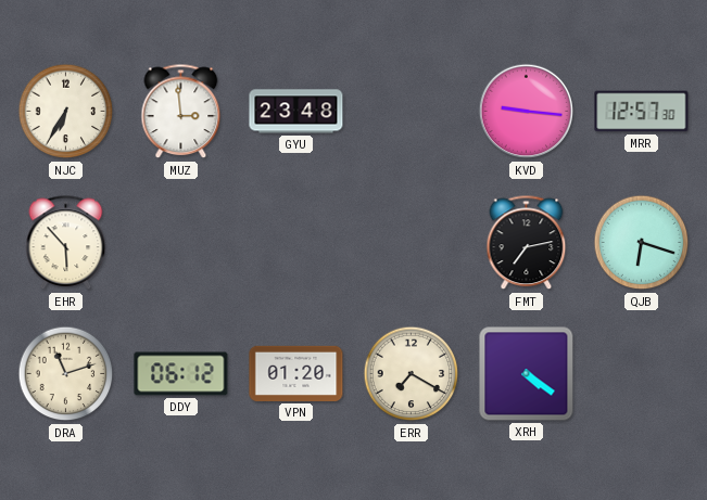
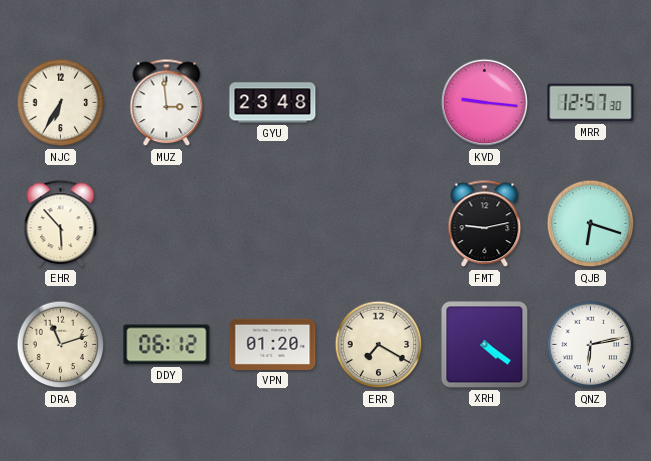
FMT: 7:13 -> 9:13
QNZ: none -> 6:13
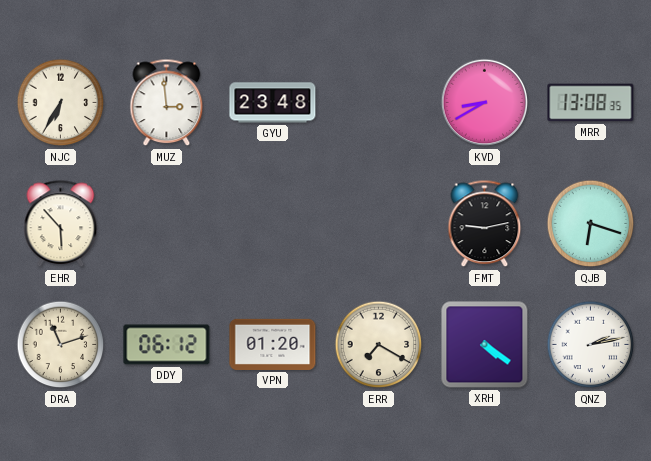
KVD: 9:16 -> 8:40
MRR: 12:57 -> 13:08
QNZ: 6:13 -> 2:13
